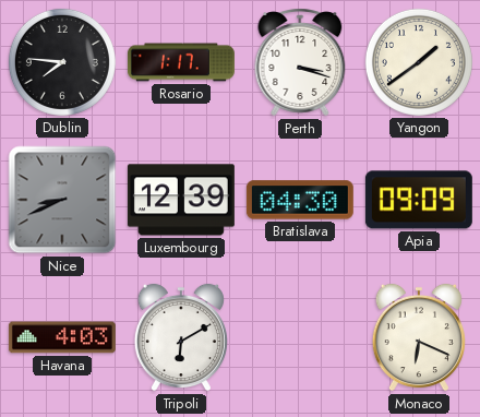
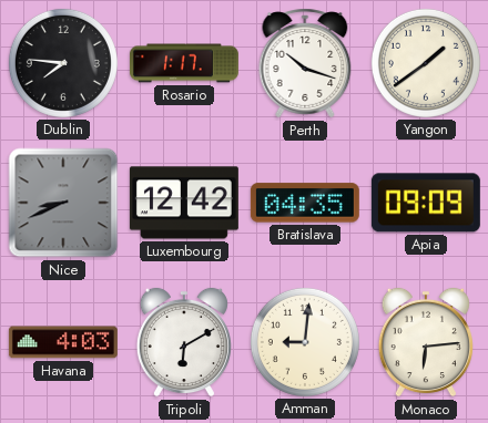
Perth: 3:18 -> 10:18
Luxembourg: 12:39 -> 12:42
Bratislava: 04:30 -> 04:35
Amman: none -> 9:01
Monaco: 6:19 -> 6:14
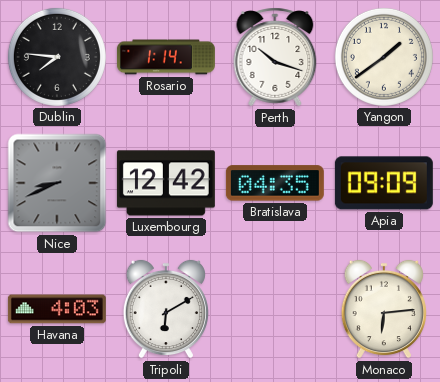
Rosario: 1:17 -> 1:14
Amman: 9:01 -> none
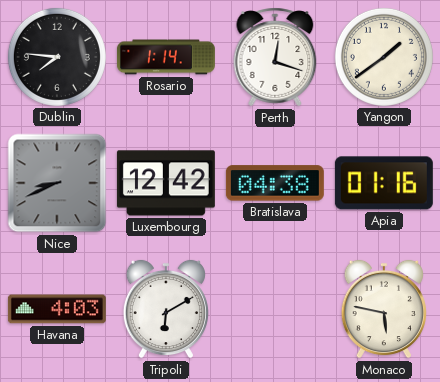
Perth: 10:18 -> 12:18
Bratislava: 04:35 -> 04:38
Apia: 09:09 -> 01:16
Monaco: 6:14 -> 5:47
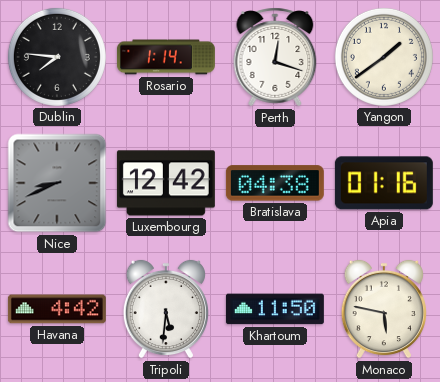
Havana: 4:03 -> 4:42
Tripoli: 6:10 -> 5:31
Khartoum: none -> 11:50
